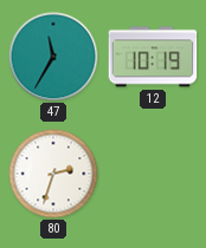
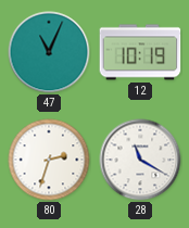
47: 11:35 -> 11:04
28: none -> 11:20
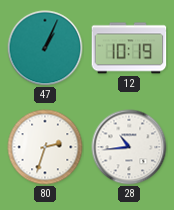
47: 11:04 -> 1:04
28: 11:20 -> 10:44
